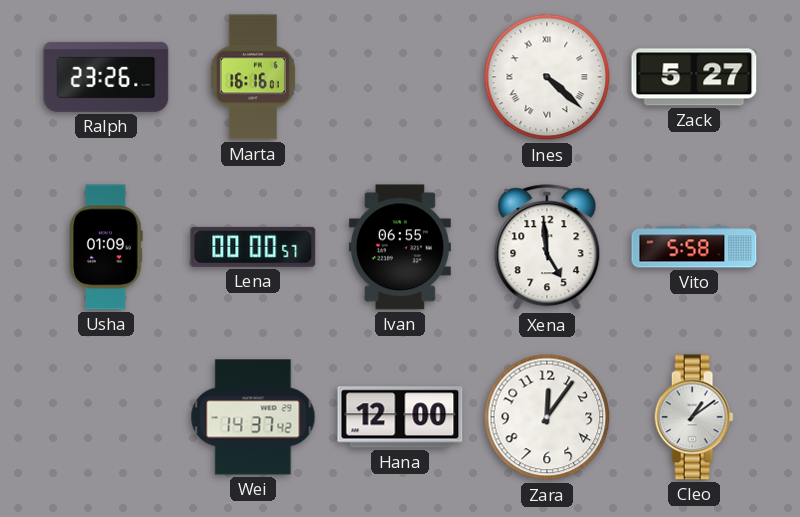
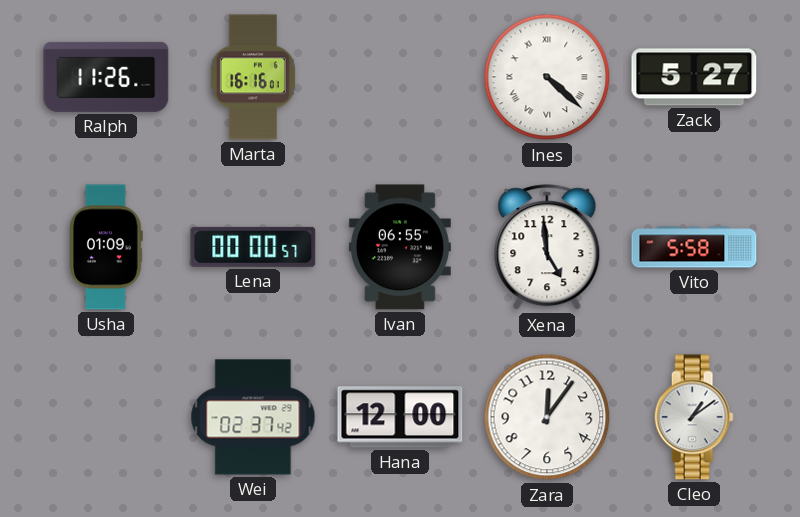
Ralph: 23:26 -> 11:26
Wei: 14:37 -> 02:37
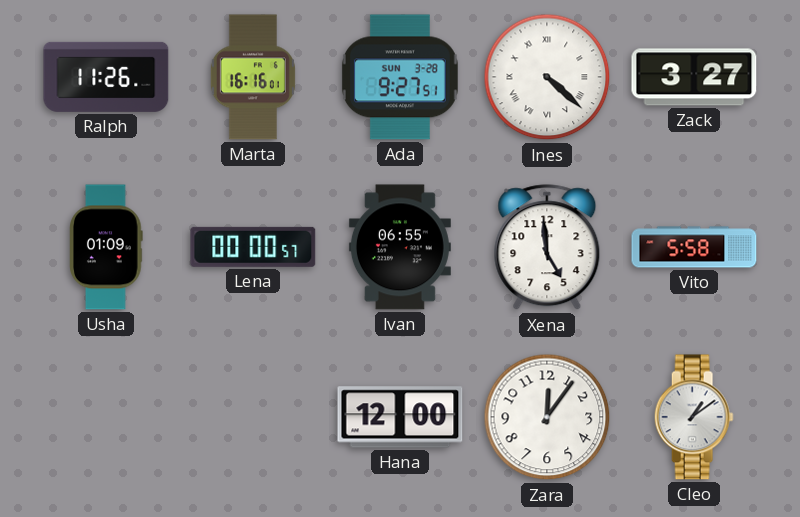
Ada: none -> 9:27
Zack: 5:27 -> 3:27
Wei: 02:37 -> none
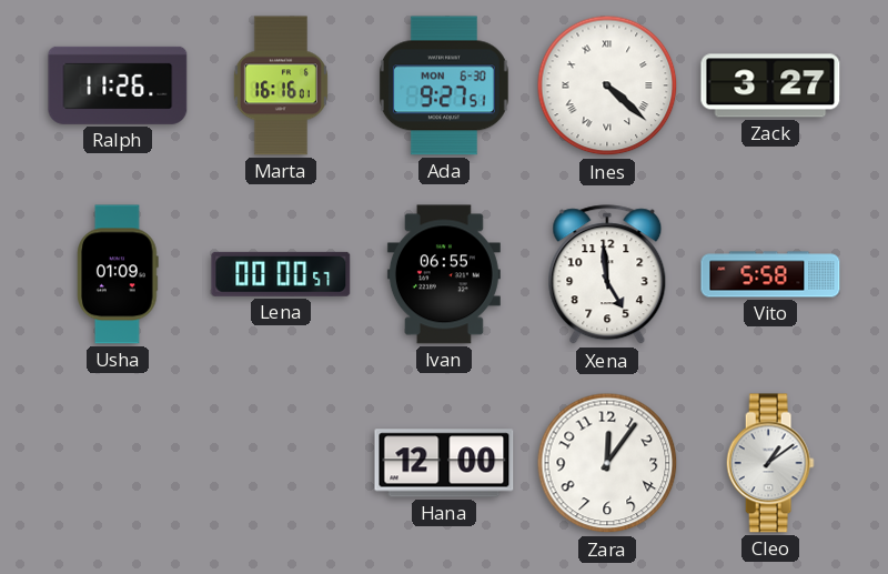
Ada date: SUN 3-28 -> MON 6-30
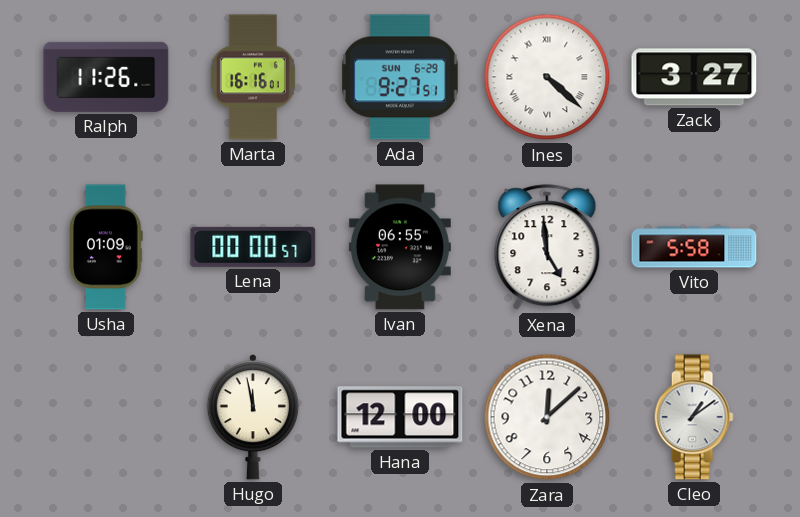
Ada date: MON 6-30 -> SUN 6-29
Hugo: none -> 11:58
Zara: 12:06 -> 12:08
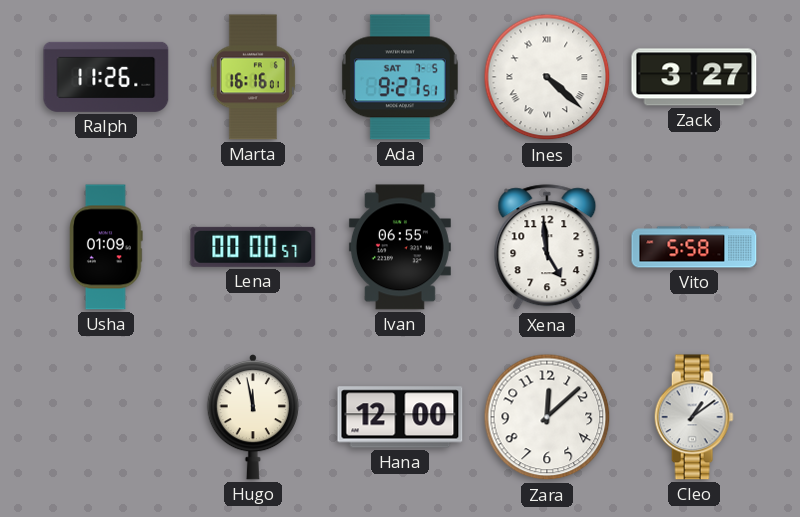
Ada date: SUN 6-29 -> SAT 7-5
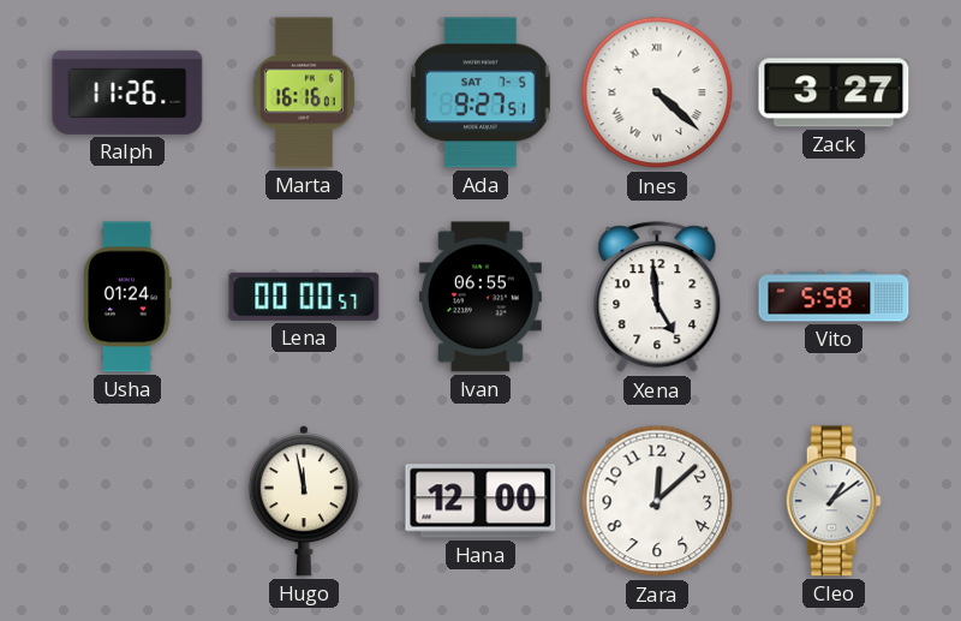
Usha: 01:09 -> 01:24
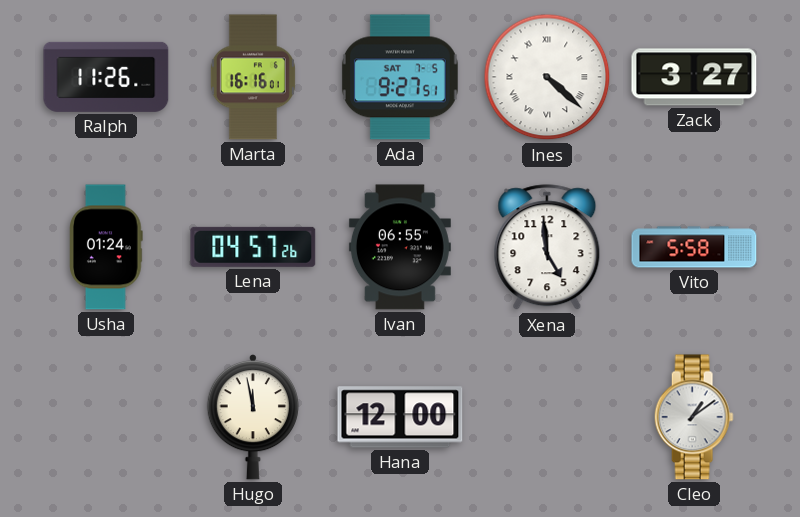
Lena: 00:00 -> 04:57
Zara: 12:08 -> none
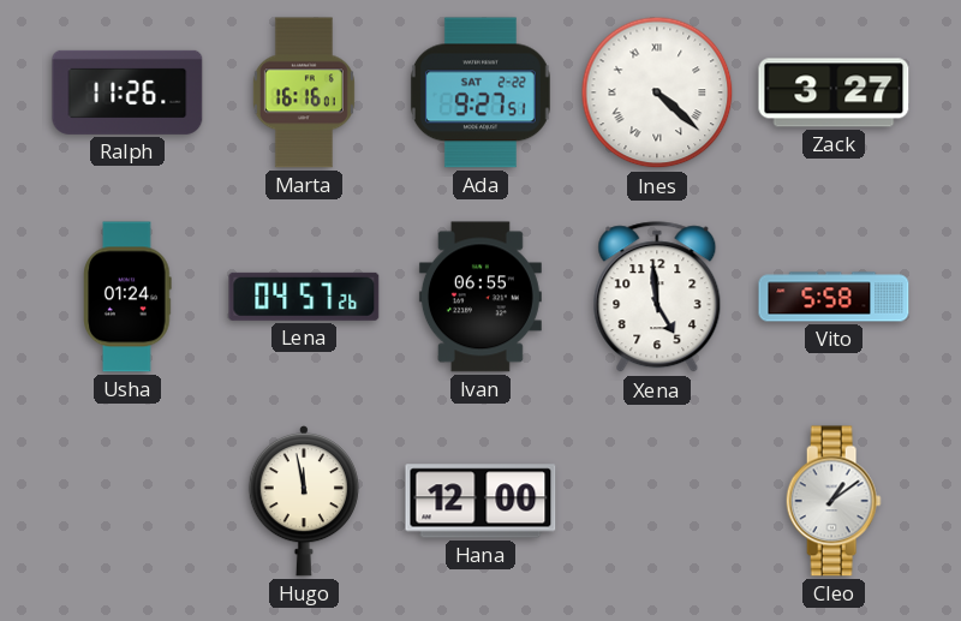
Ada date: SAT 7-5 -> SAT 2-22
